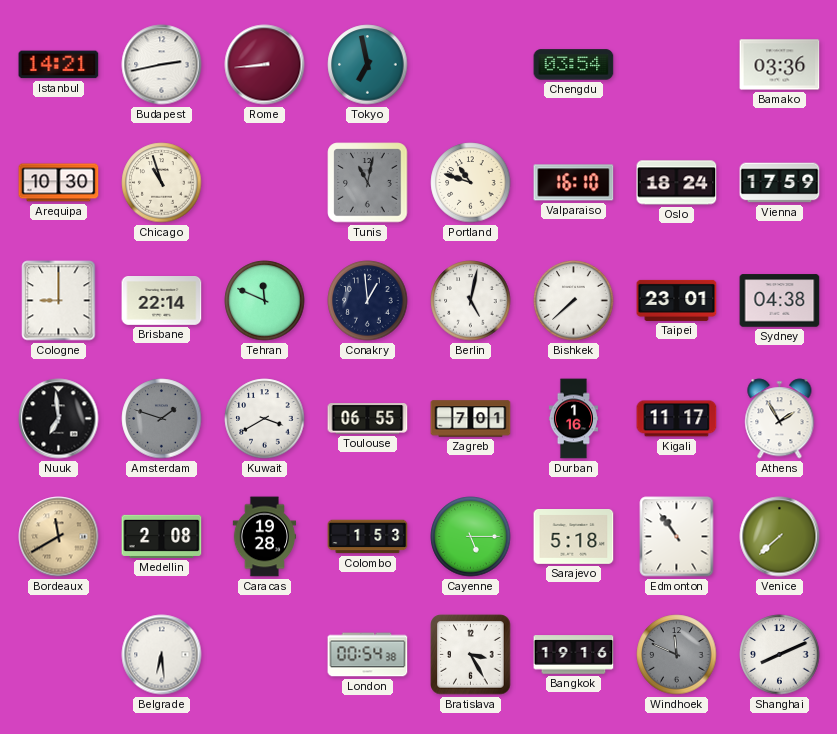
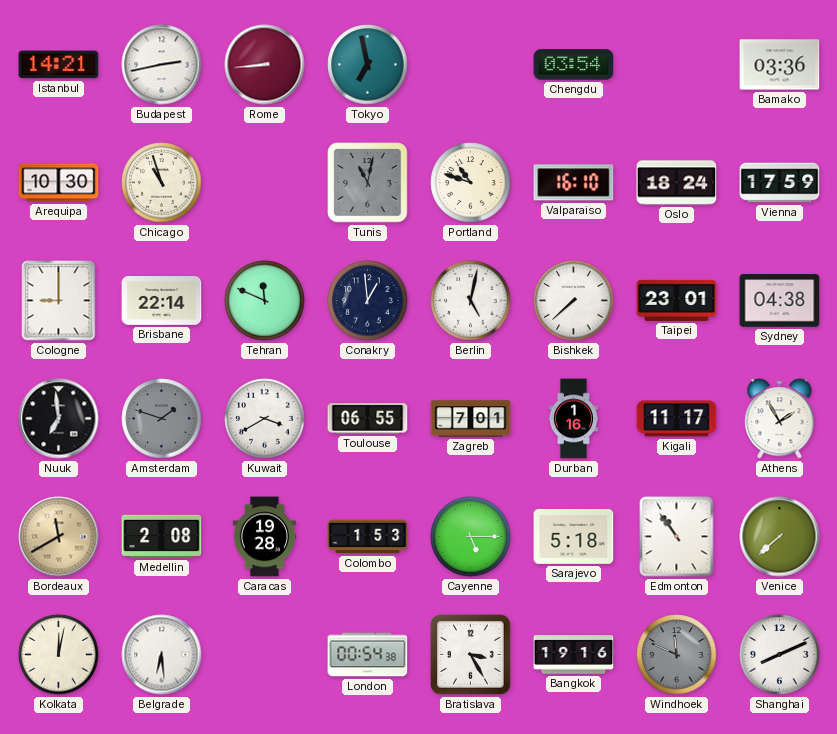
Kolkata: none -> 12:02
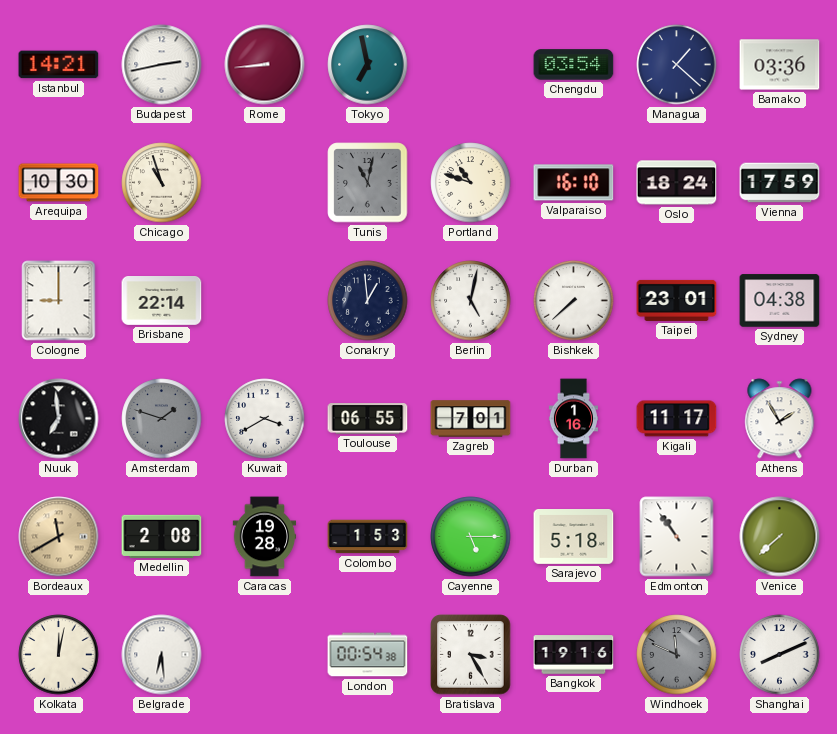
Managua: none -> 1:22
Tehran: 11:49 -> none
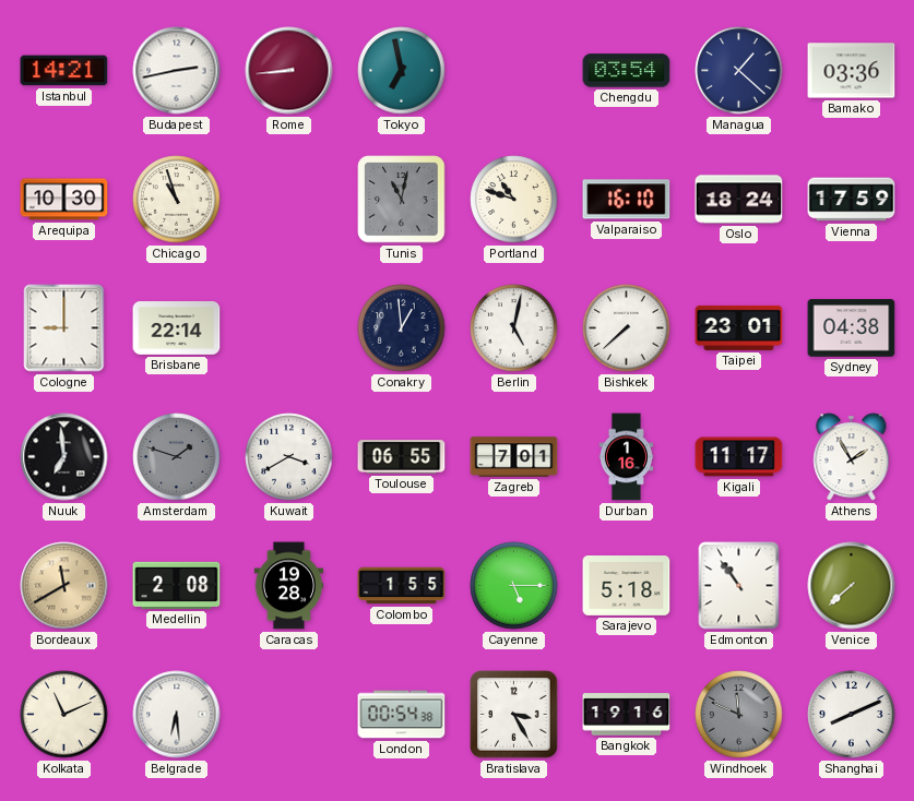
Colombo: 1:53 -> 1:55
Kolkata: 12:02 -> 11:11
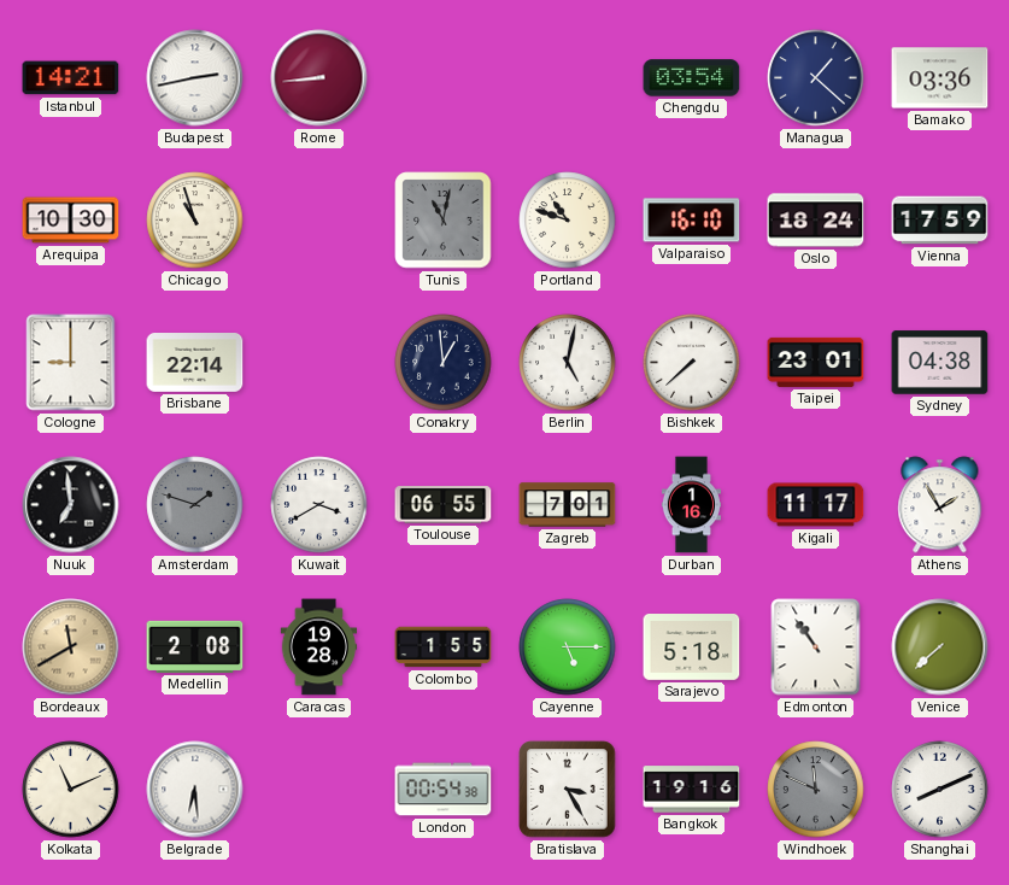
Tokyo: 6:58 -> none
